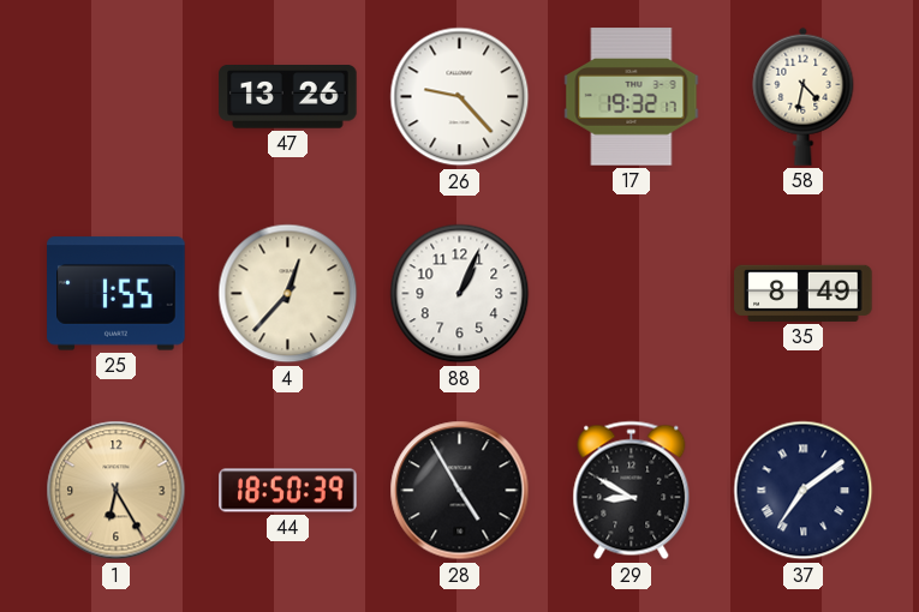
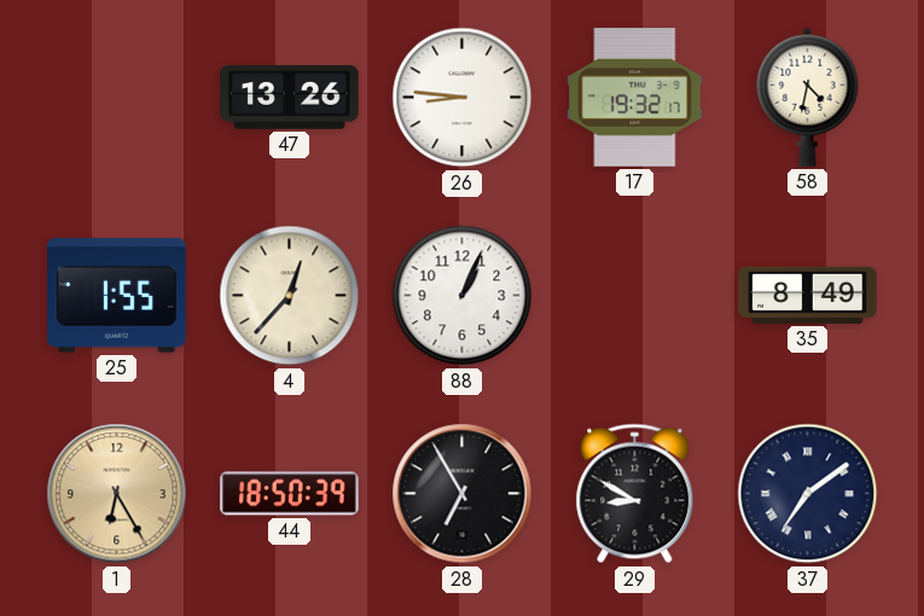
26: 9:23 -> 8:46
28: 4:55 -> 6:55
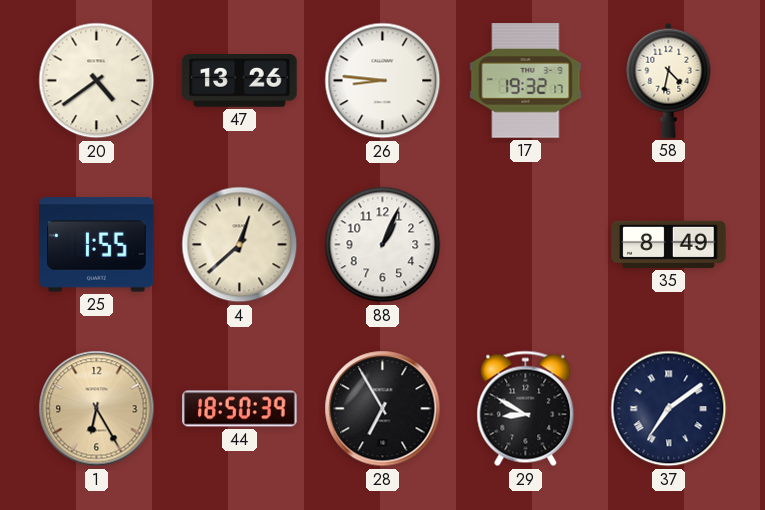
20: none -> 4:39
4: 12:37 -> 12:38
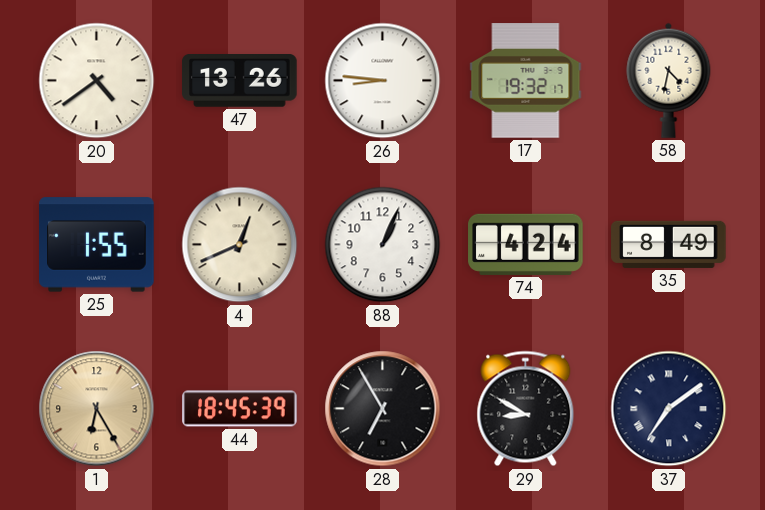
4: 12:38 -> 12:41
74: none -> 4:24
44: 18:50 -> 18:45
